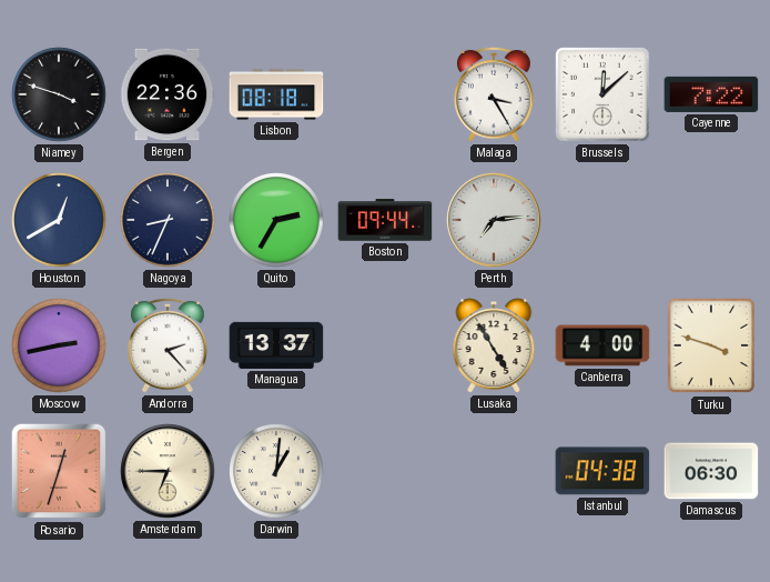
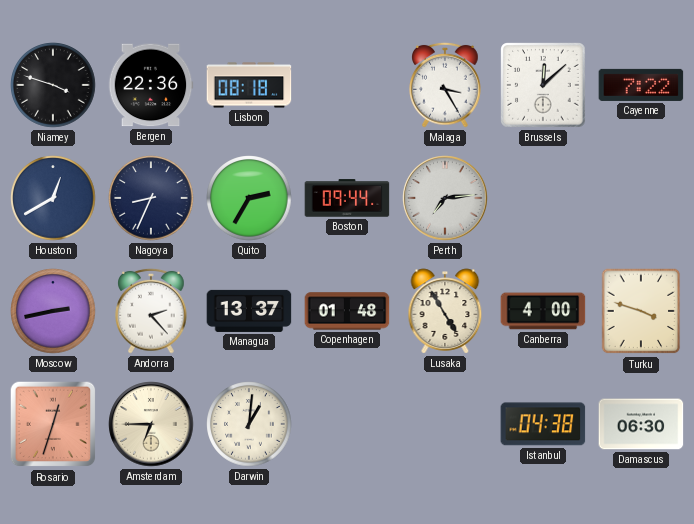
Copenhagen: none -> 01:48
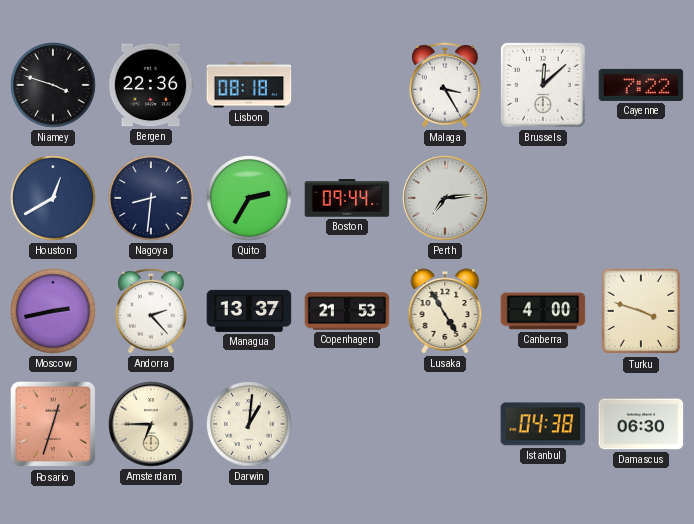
Nagoya: 8:34 -> 8:31
Copenhagen: 01:48 -> 21:53
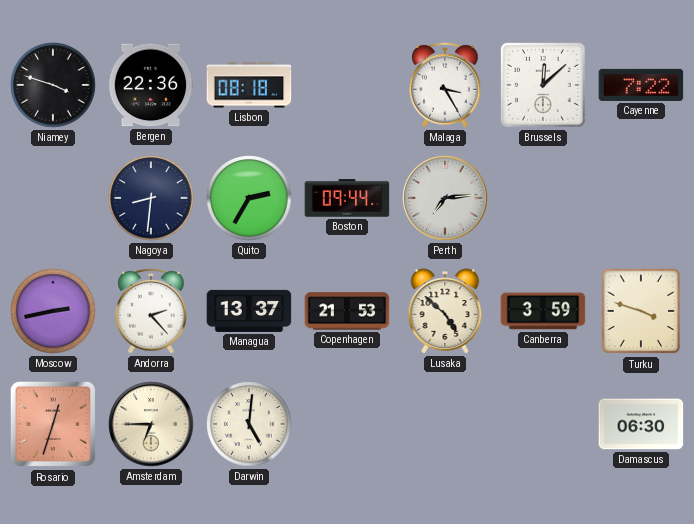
Houston: 12:40 -> none
Lusaka: 4:55 -> 4:52
Canberra: 4:00 -> 3:59
Darwin: 1:01 -> 5:01
Istanbul: 04:38 -> none
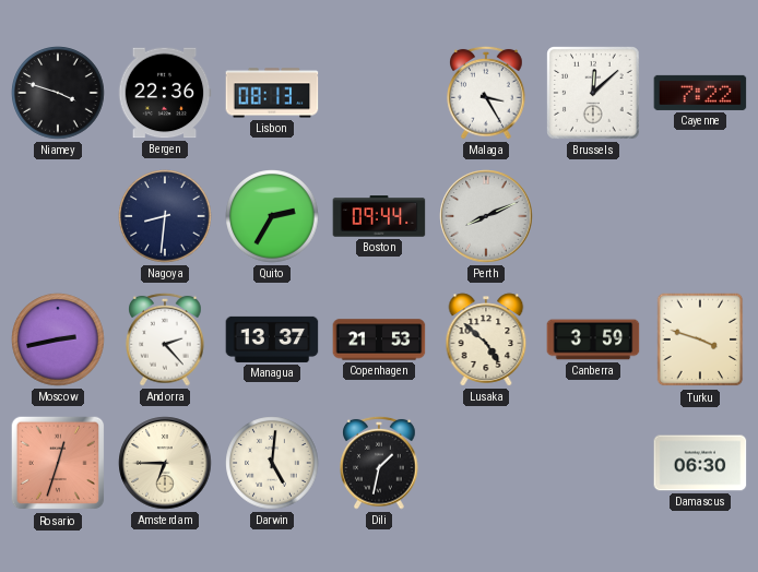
Lisbon: 08:18 -> 08:13
Perth: 7:14 -> 8:11
Dili: none -> 1:32
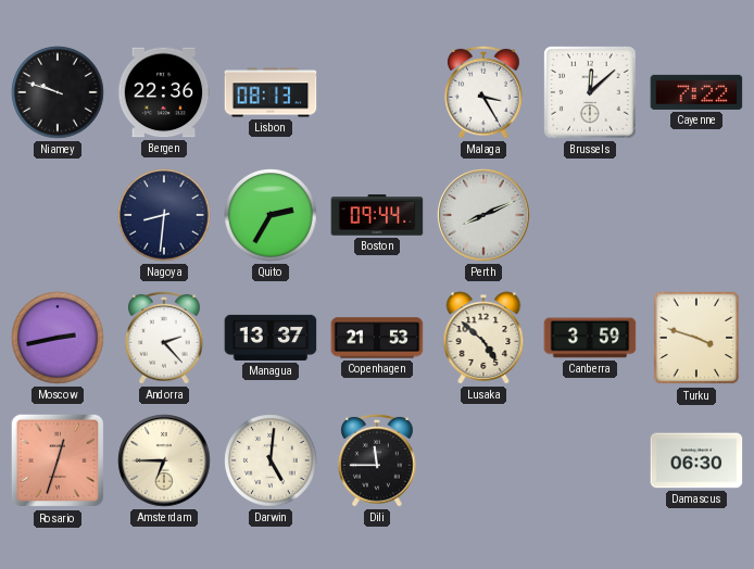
Niamey: 3:48 -> 9:48
Dili: 1:32 -> 11:45
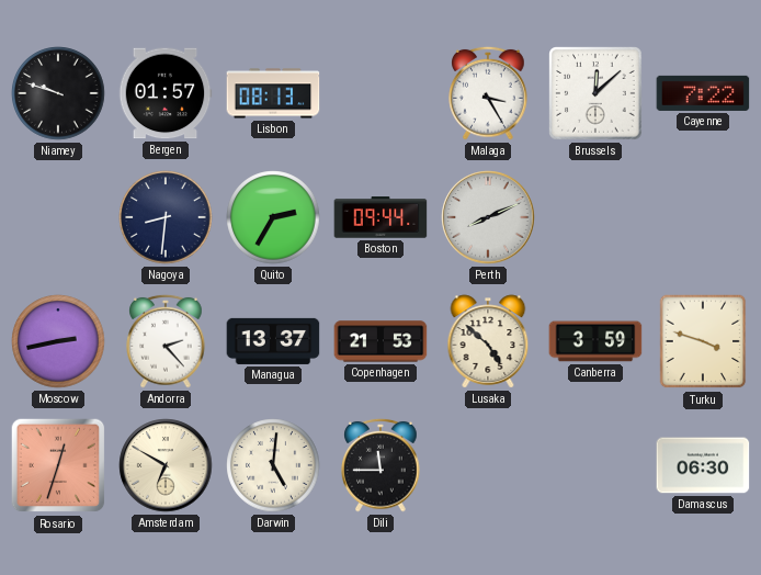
Bergen: 22:36 -> 01:57
Amsterdam: 6:45 -> 6:50
